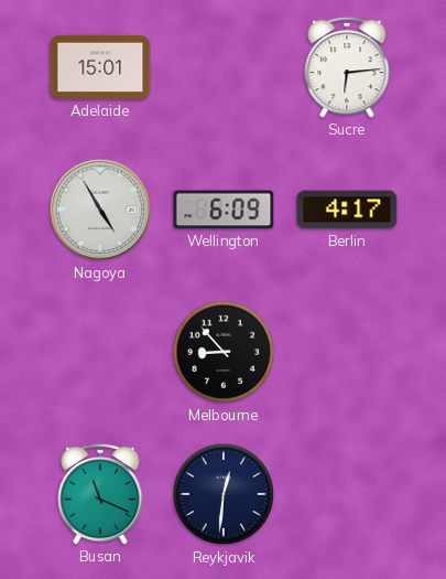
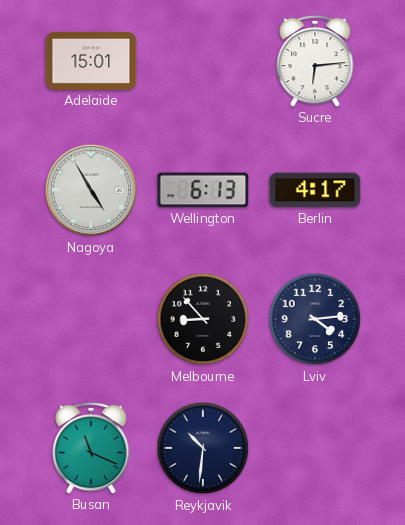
Wellington: 6:09 -> 6:13
Lviv: none -> 4:14
Reykjavik: 12:31 -> 10:31
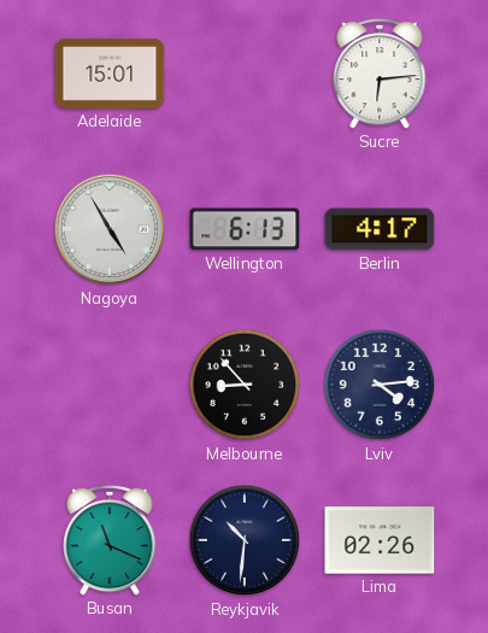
Lima: none -> 02:26
